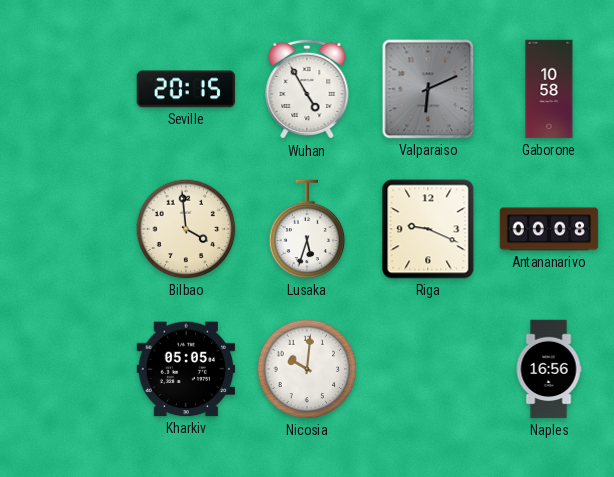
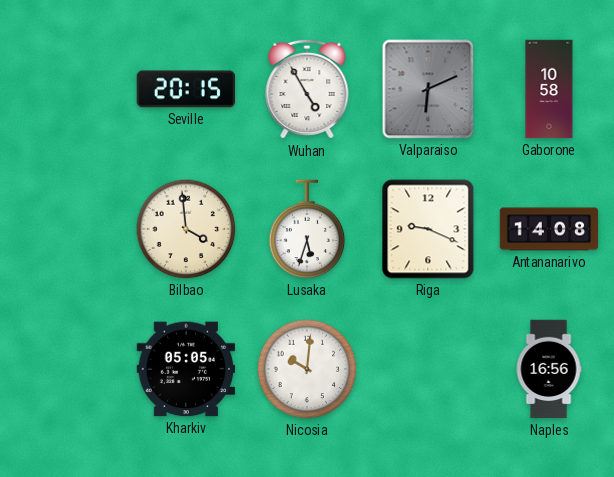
Antananarivo: 00:08 -> 14:08
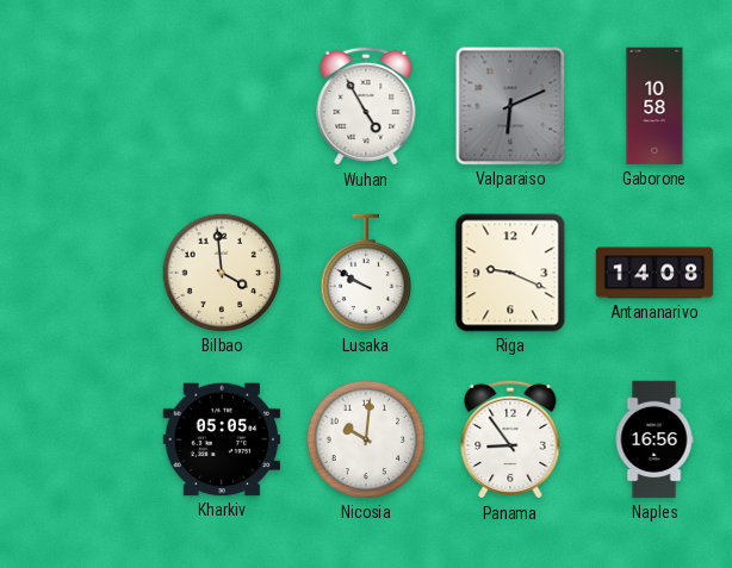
Seville: 20:15 -> none
Lusaka: 5:33 -> 9:50
Panama: none -> 8:54
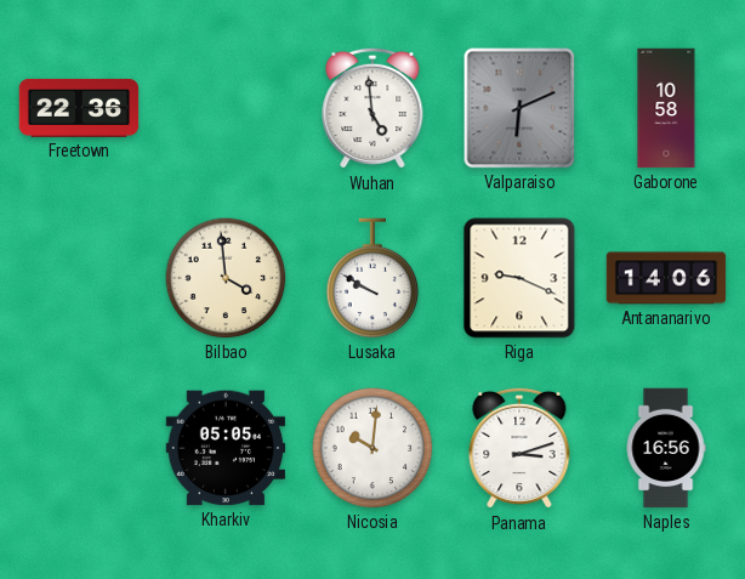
Freetown: none -> 22:36
Wuhan: 4:55 -> 4:59
Antananarivo: 14:08 -> 14:06
Panama: 8:54 -> 3:12
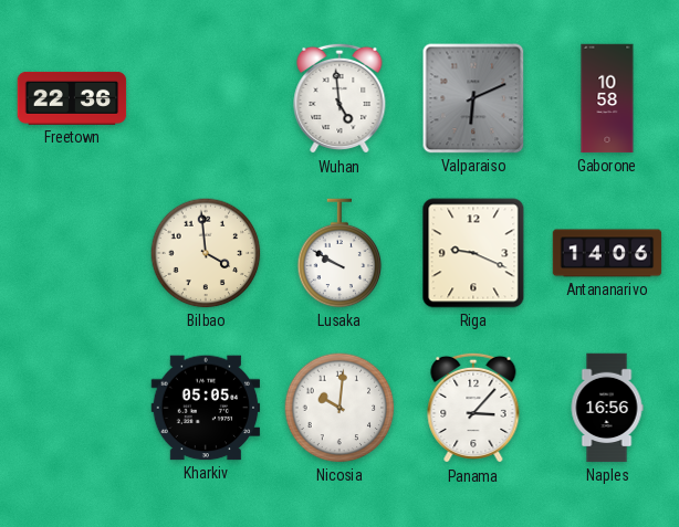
Panama: 3:12 -> 3:07
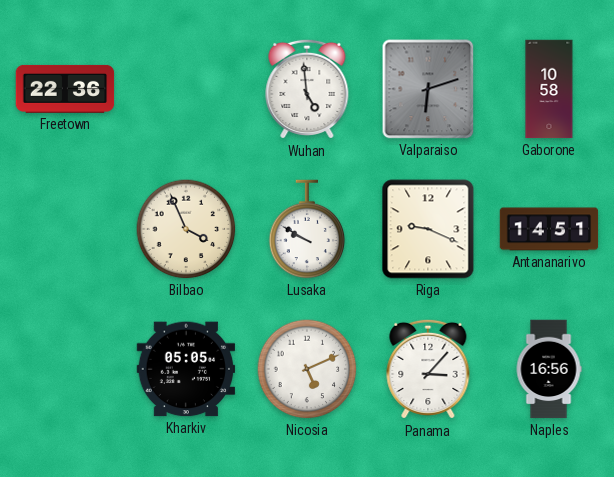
Valparaiso: 6:11 -> 6:12
Bilbao: 3:59 -> 3:56
Antananarivo: 14:06 -> 14:51
Nicosia: 10:01 -> 5:11
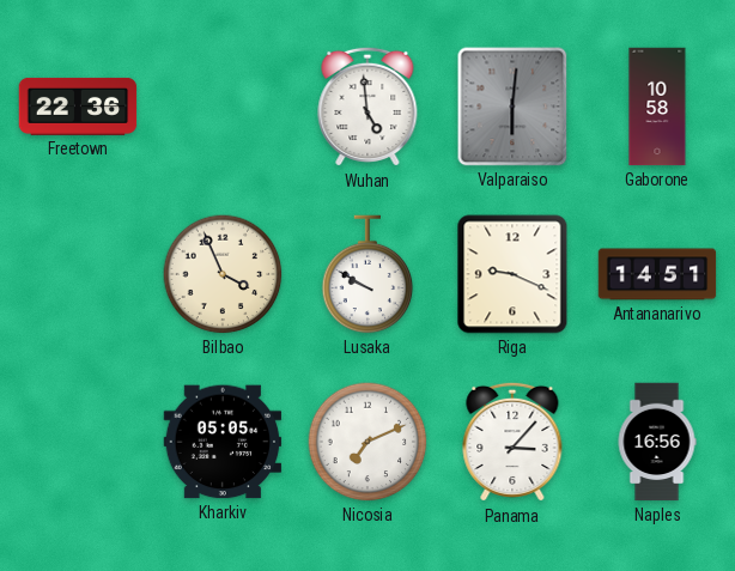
Valparaiso: 6:12 -> 6:01
Nicosia: 5:11 -> 7:11
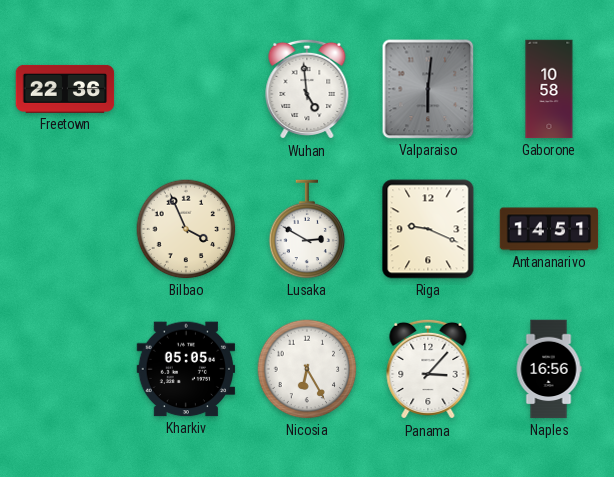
Lusaka: 9:50 -> 2:50
Nicosia: 7:11 -> 6:25
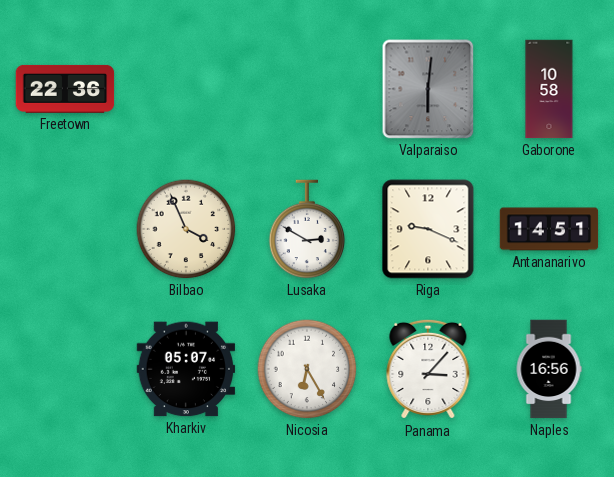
Wuhan: 4:59 -> none
Kharkiv: 05:05 -> 05:07
